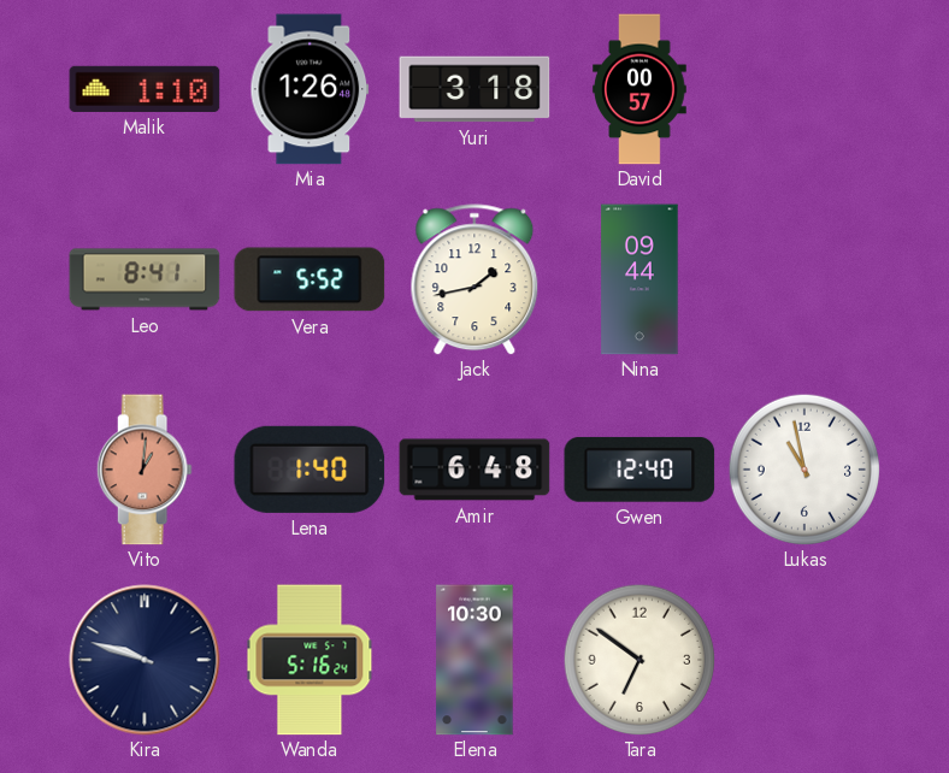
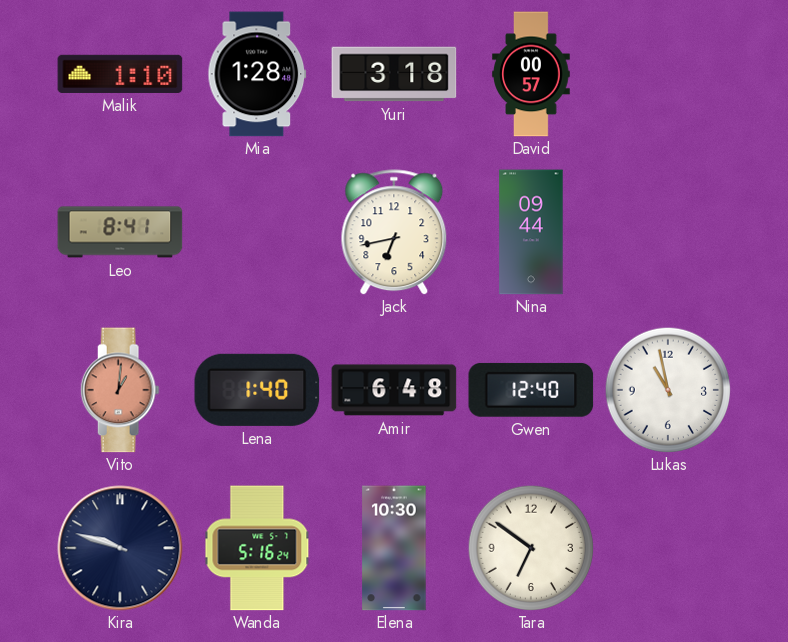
Mia: 1:26 -> 1:28
Vera: 5:52 -> none
Jack: 1:43 -> 6:43
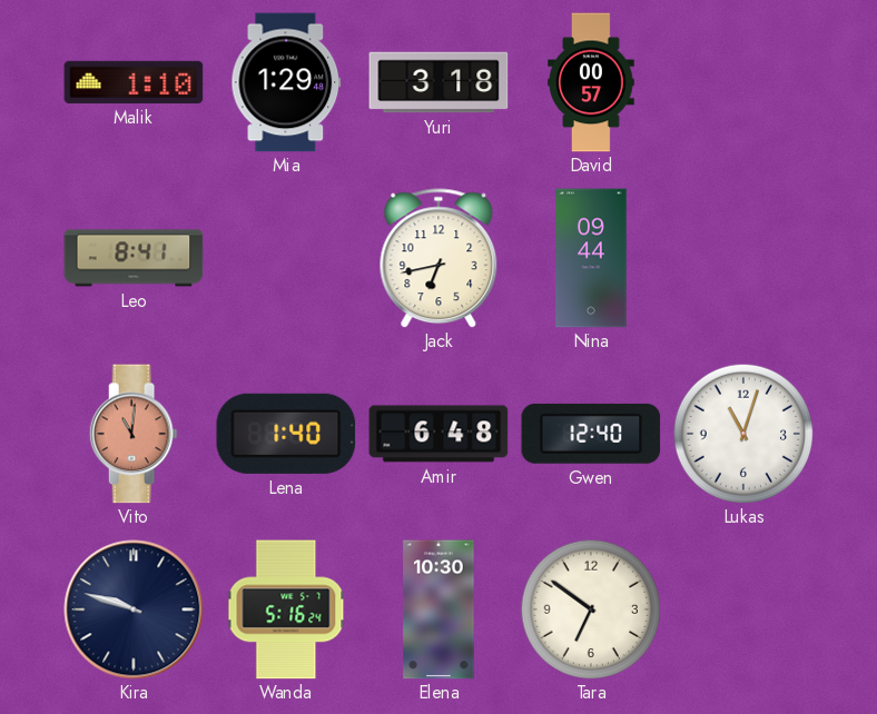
Mia: 1:28 -> 1:29
Vito: 1:01 -> 11:01
Lukas: 10:58 -> 11:03
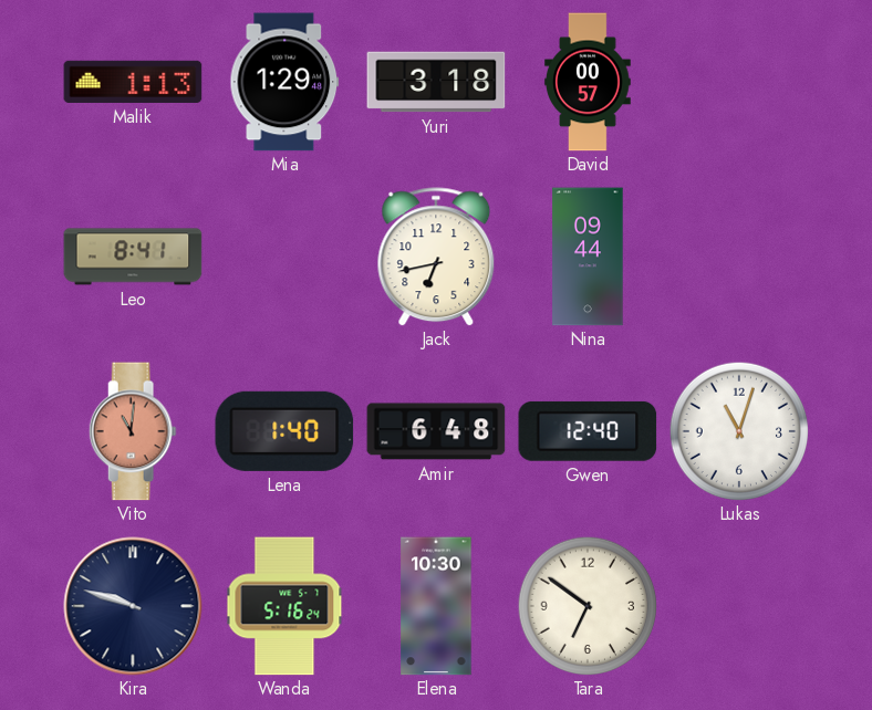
Malik: 1:10 -> 1:13
